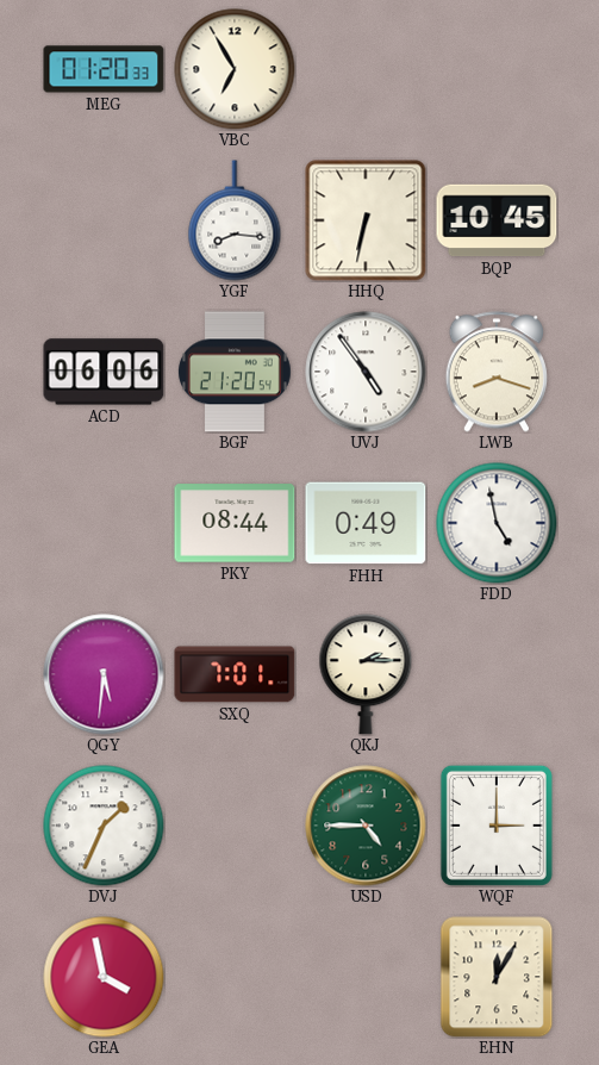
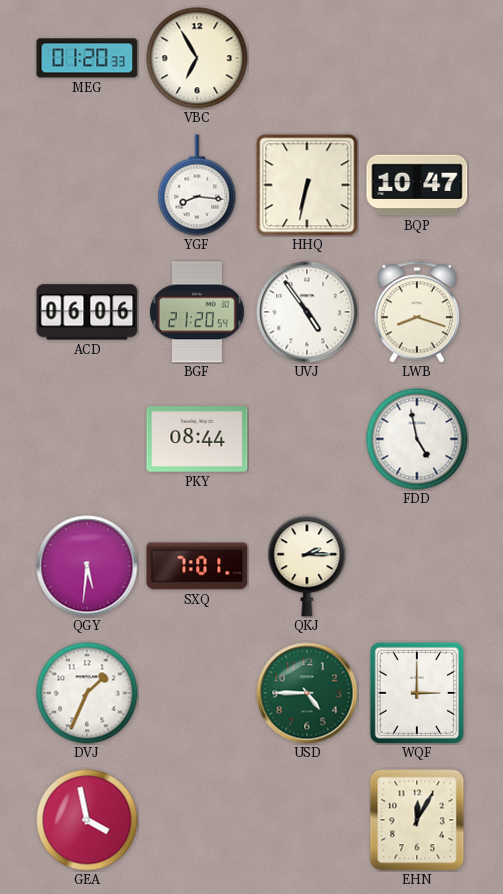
BQP: 10:45 -> 10:47
FHH: 0:49 -> none
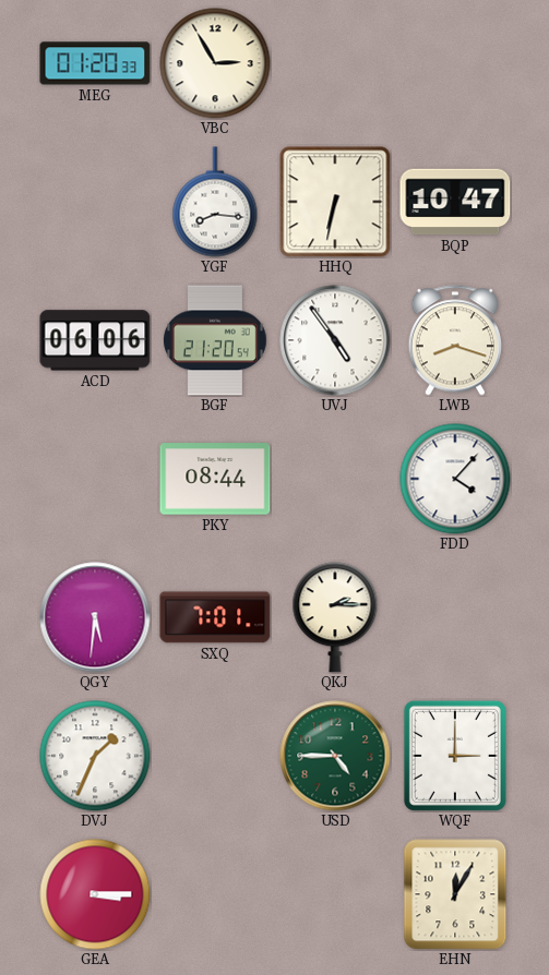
VBC: 6:55 -> 2:55
FDD: 4:58 -> 4:07
GEA: 3:58 -> 3:15
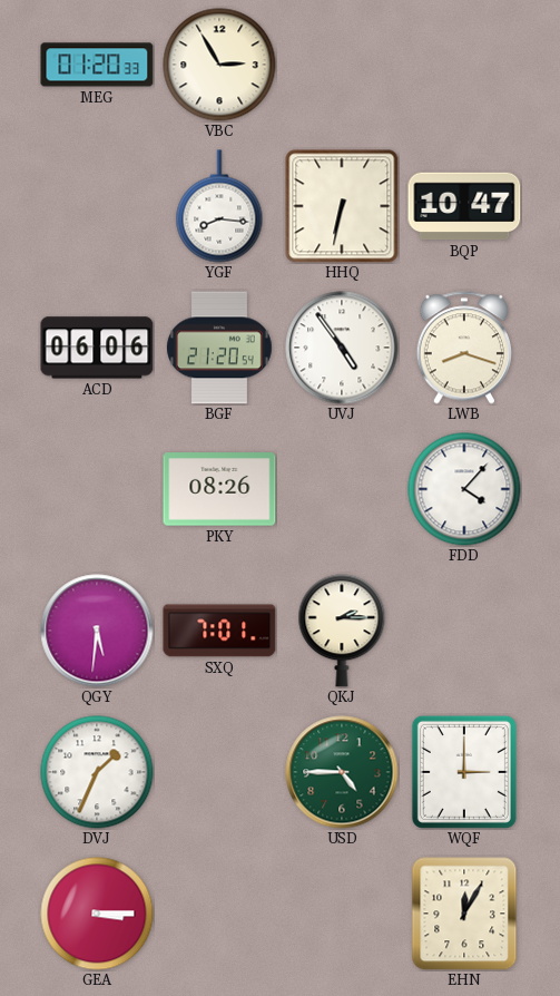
PKY: 08:44 -> 08:26
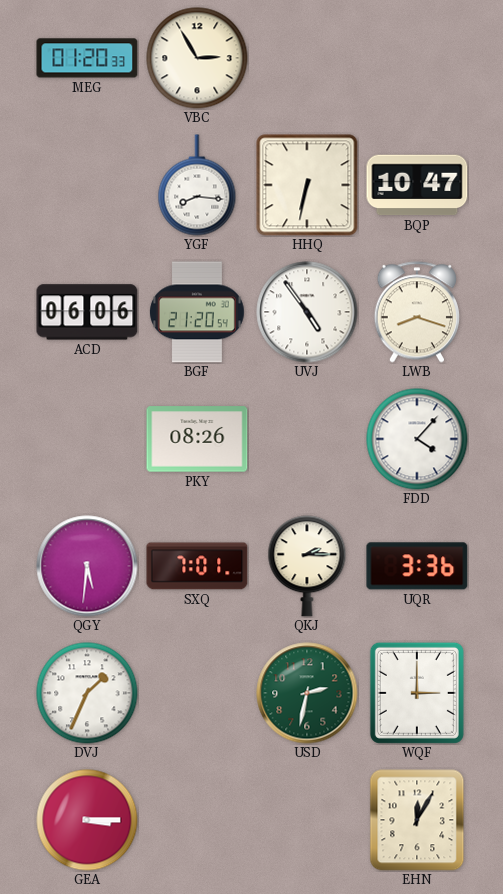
UQR: none -> 3:36
USD: 4:45 -> 2:32
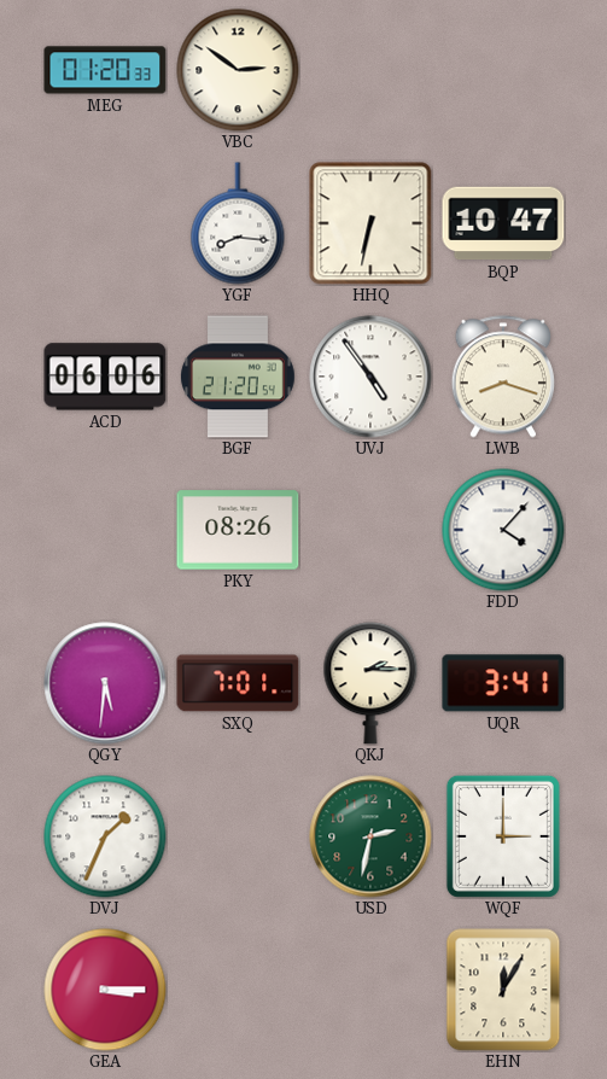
VBC: 2:55 -> 2:51
UQR: 3:36 -> 3:41
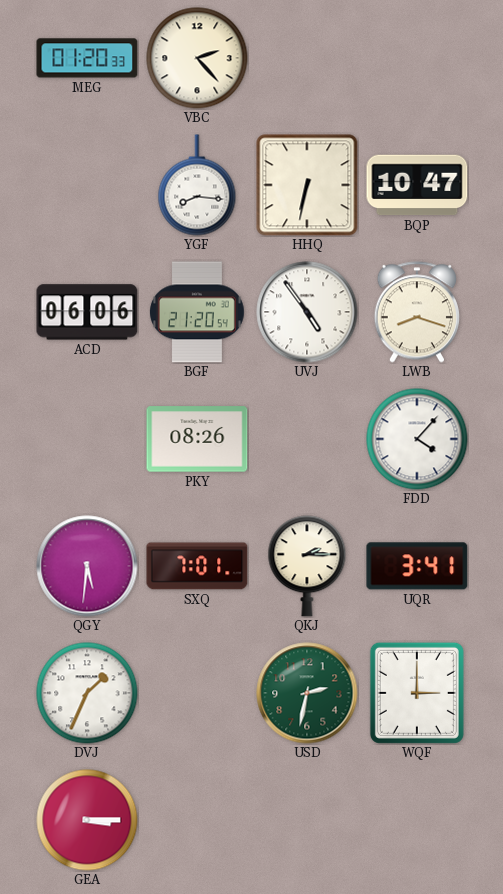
VBC: 2:51 -> 2:23
EHN: 12:05 -> none
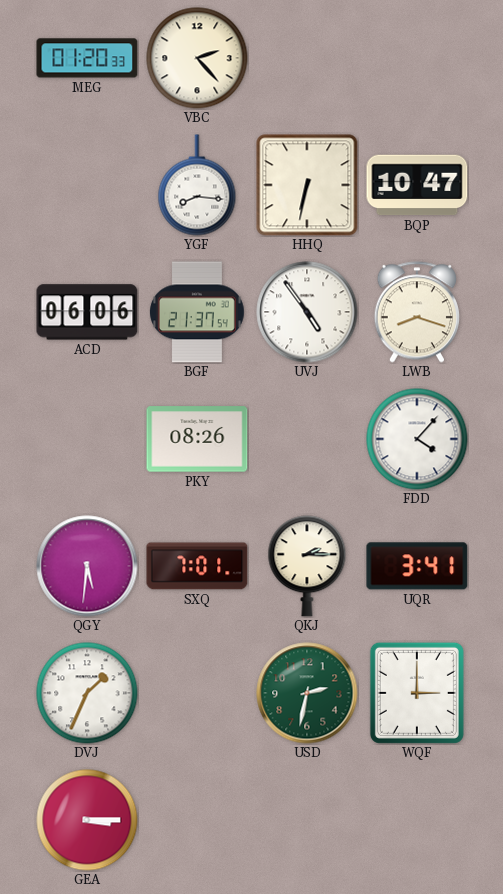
BGF: 21:20 -> 21:37
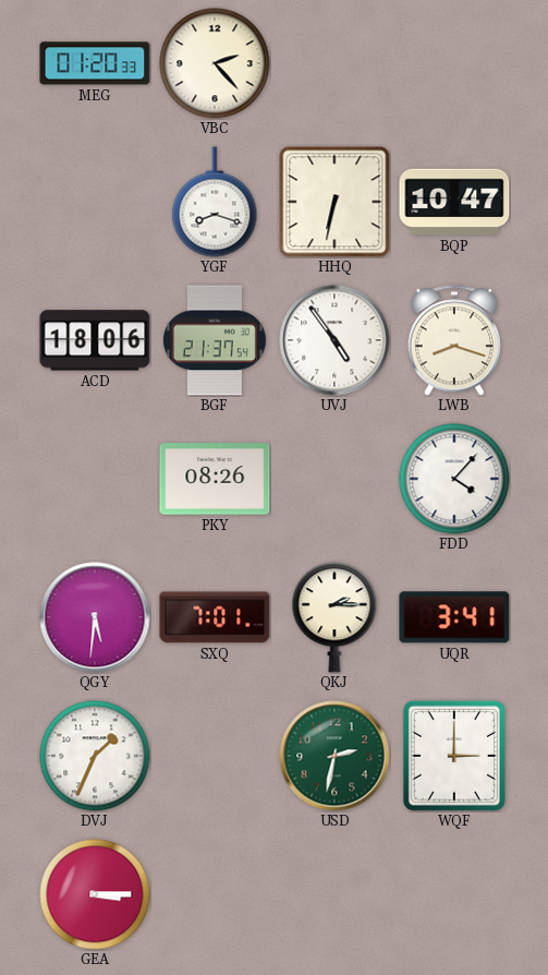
YGF: 8:16 -> 8:18
ACD: 06:06 -> 18:06
